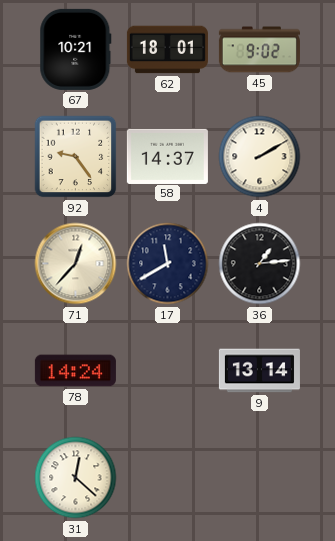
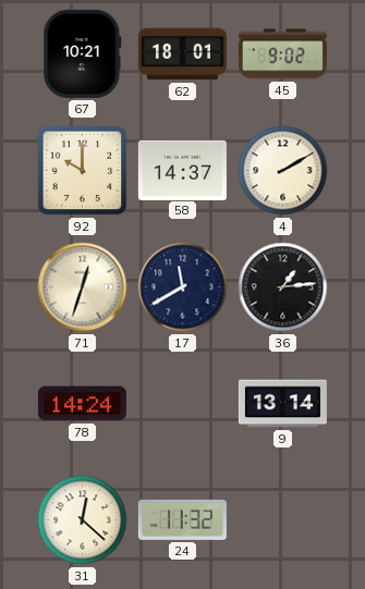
92: 9:24 -> 10:00
71: 12:37 -> 12:33
24: none -> 11:32
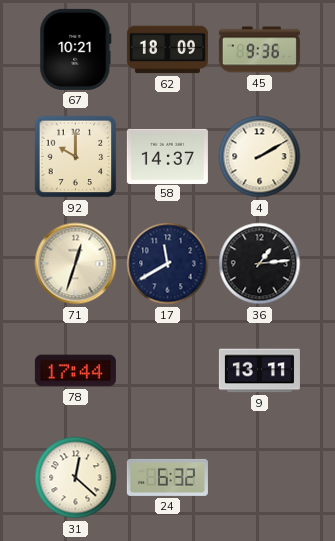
62: 18:01 -> 18:09
45: 9:02 -> 9:36
78: 14:24 -> 17:44
9: 13:14 -> 13:11
24: 11:32 -> 6:32
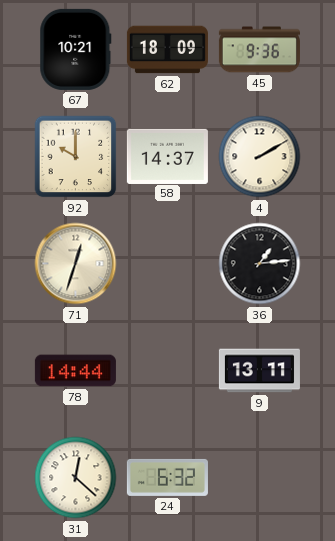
17: 11:40 -> none
78: 17:44 -> 14:44
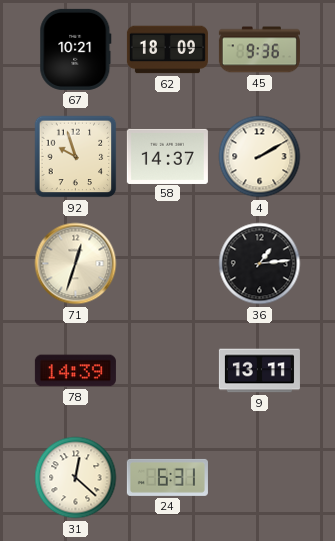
92: 10:00 -> 9:57
78: 14:44 -> 14:39
24: 6:32 -> 6:31
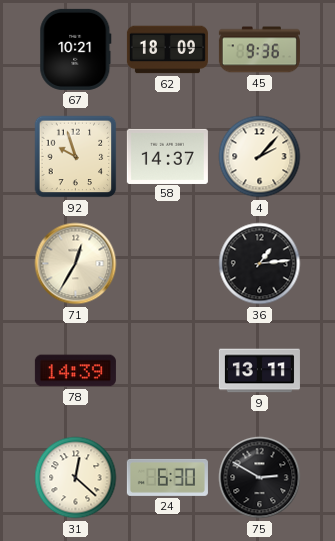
4: 2:10 -> 2:07
71: 12:33 -> 12:35
24: 6:31 -> 6:30
75: none -> 2:50
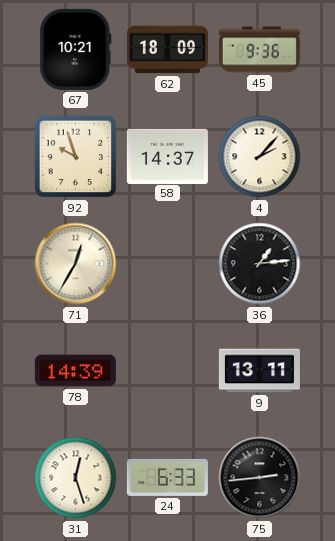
31: 12:22 -> 12:27
24: 6:30 -> 6:33
75: 2:50 -> 2:44
